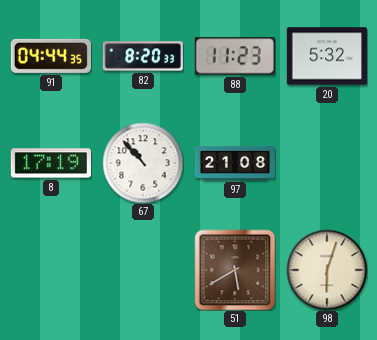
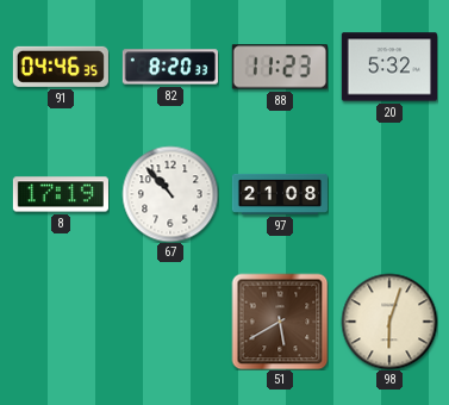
91: 04:44 -> 04:46
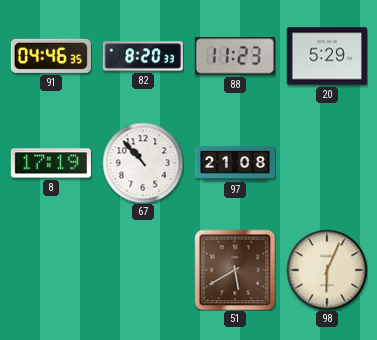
20: 5:32 -> 5:29
98: 6:03 -> 6:04
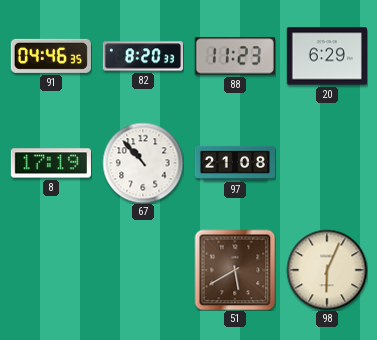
20: 5:29 -> 6:29
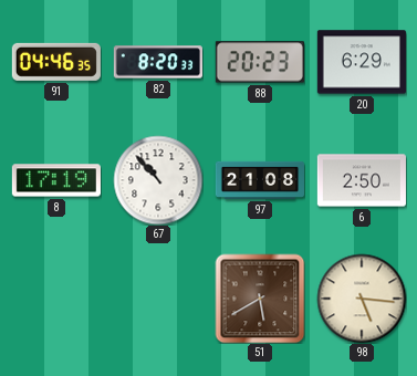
88: 11:23 -> 20:23
6: none -> 2:50
98: 6:04 -> 5:16
